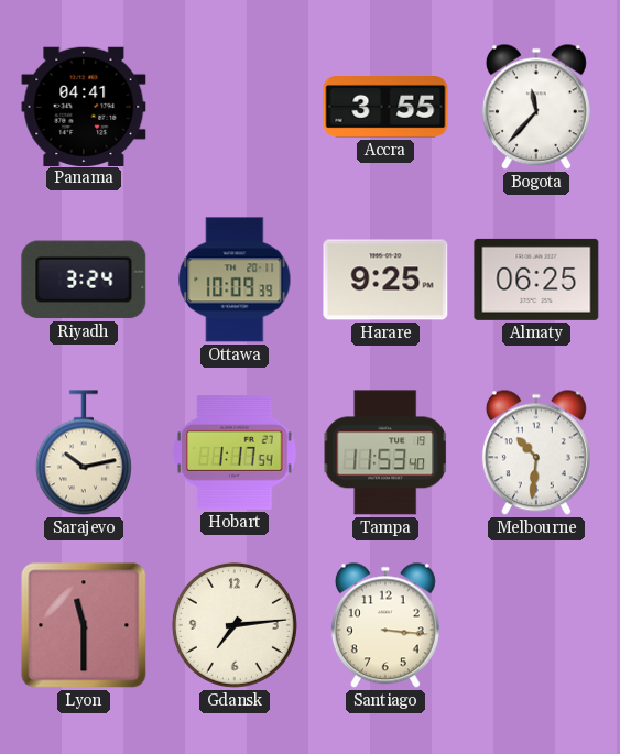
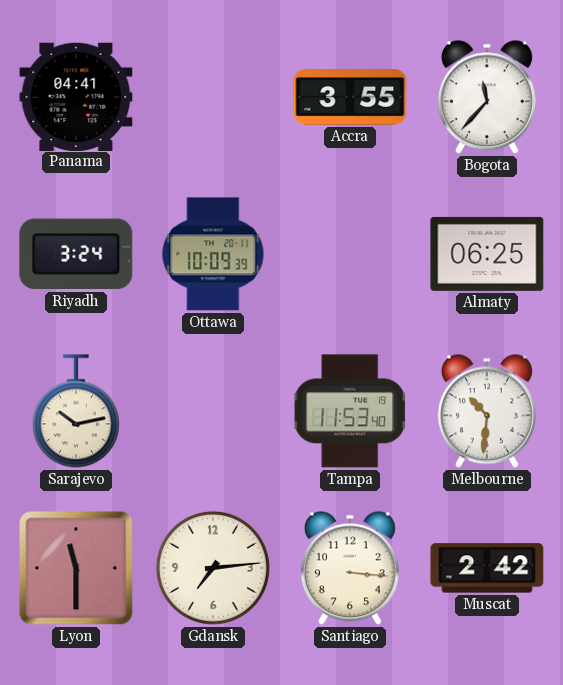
Harare: 9:25 -> none
Hobart: 1:17 -> none
Muscat: none -> 2:42
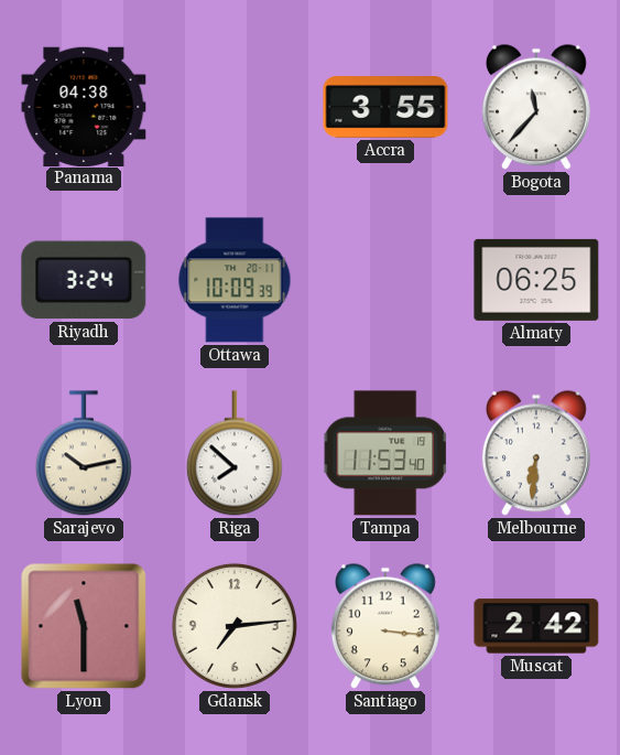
Panama: 04:41 -> 04:38
Riga: none -> 7:52
Melbourne: 10:31 -> 6:31
